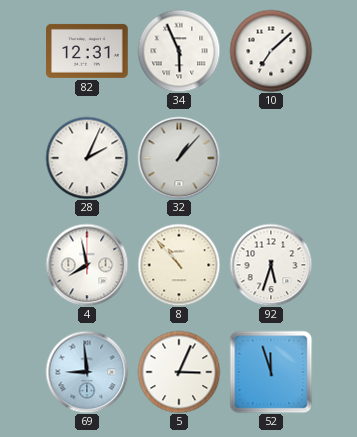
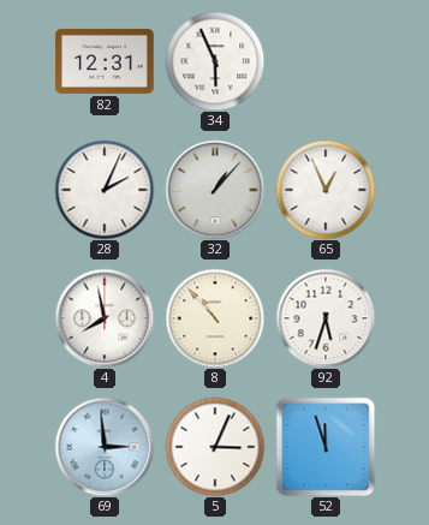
10: 7:08 -> none
65: none -> 12:56
69: 8:59 -> 2:59
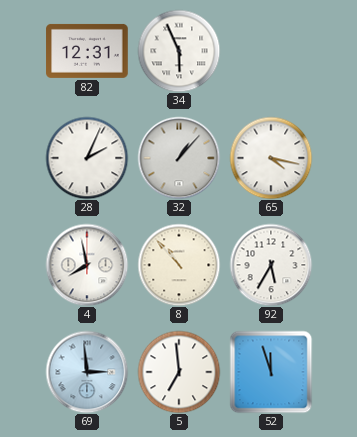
65: 12:56 -> 4:17
92: 5:33 -> 5:35
5: 3:04 -> 6:59
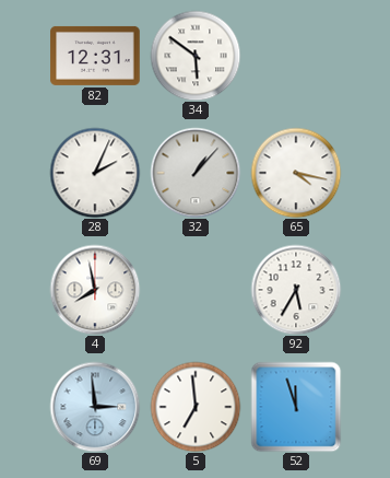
34: 5:56 -> 5:51
8: 10:53 -> none
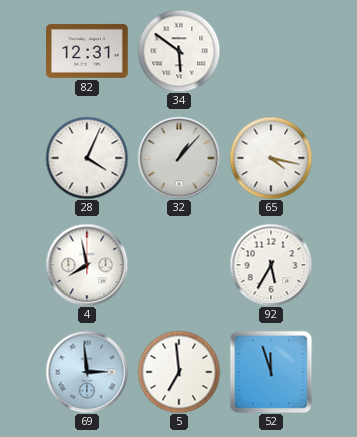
28: 2:04 -> 4:04
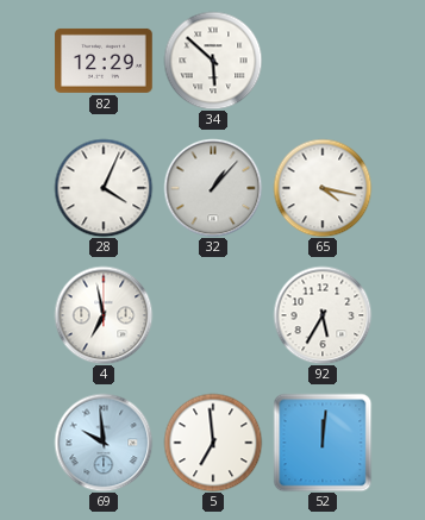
82: 12:31 -> 12:29
34: 5:51 -> 5:52
4: 7:58 -> 6:58
69: 2:59 -> 9:59
52: 11:57 -> 12:01
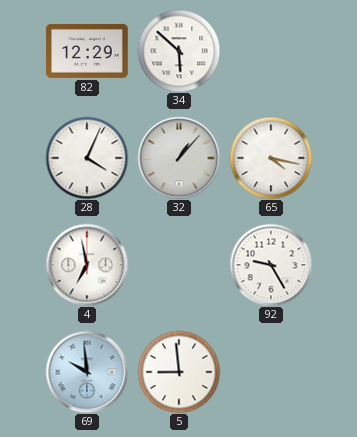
92: 5:35 -> 9:25
5: 6:59 -> 8:59
52: 12:01 -> none
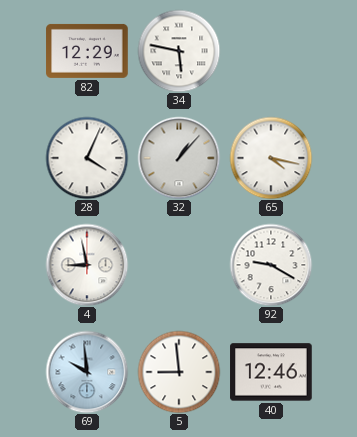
34: 5:52 -> 5:47
4: 6:58 -> 8:58
92: 9:25 -> 9:20
40: none -> 12:46
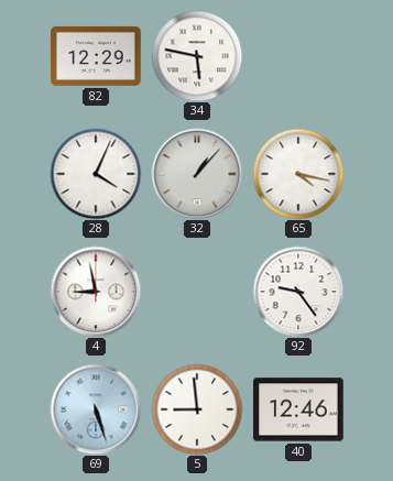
92: 9:20 -> 9:24
69: 9:59 -> 5:27
